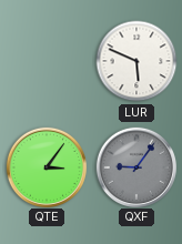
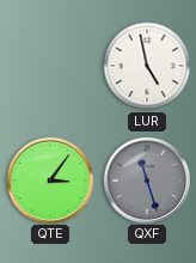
LUR: 5:49 -> 4:58
QXF: 9:06 -> 11:27
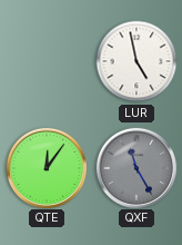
QTE: 3:06 -> 12:06
QXF: 11:27 -> 11:25
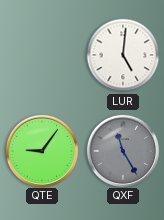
LUR: 4:58 -> 5:01
QTE: 12:06 -> 9:06
